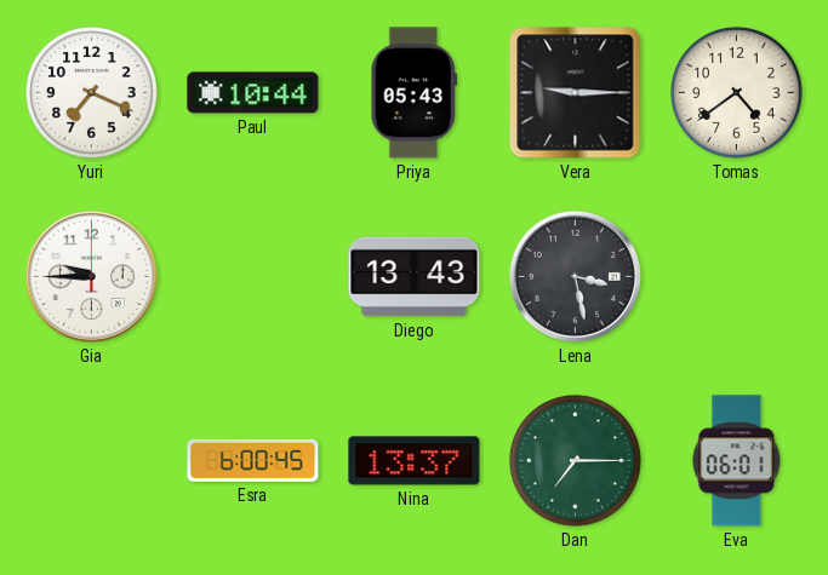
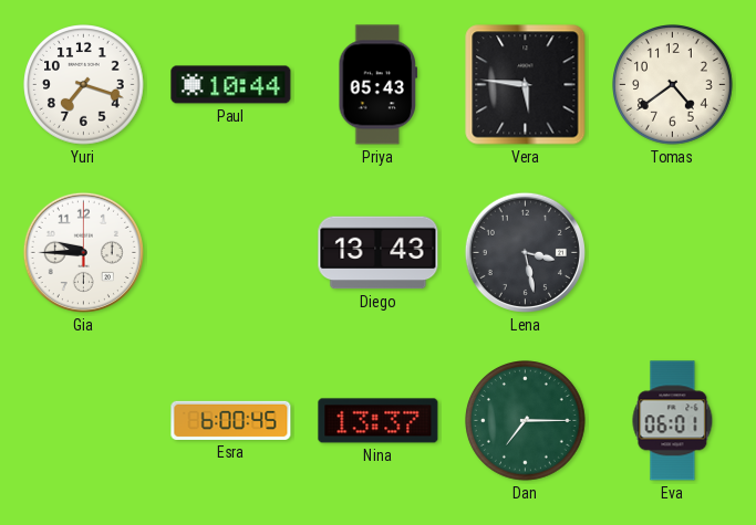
Yuri: 7:19 -> 7:18
Vera: 9:15 -> 5:46
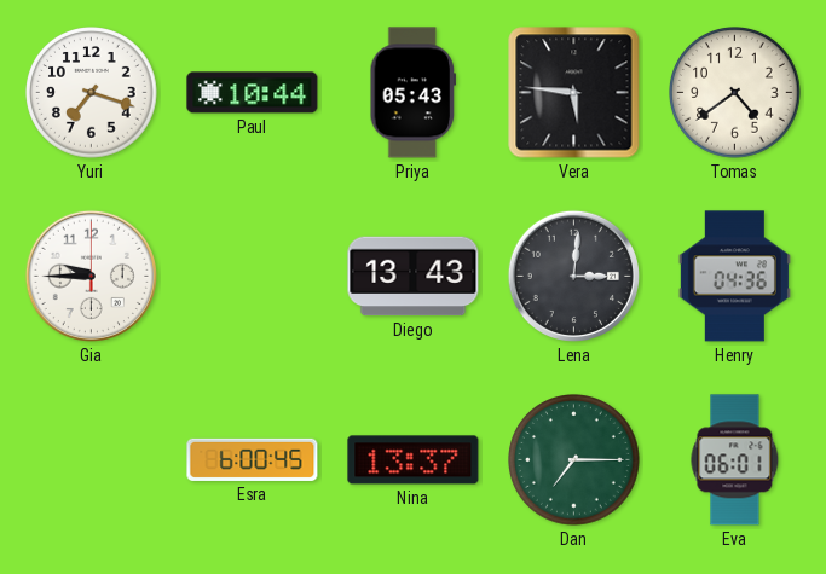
Lena: 3:28 -> 3:01
Henry: none -> 04:36
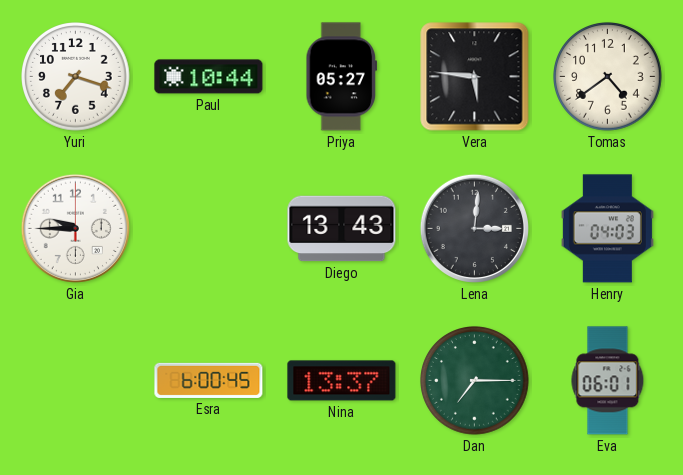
Priya: 05:43 -> 05:27
Henry: 04:36 -> 04:03
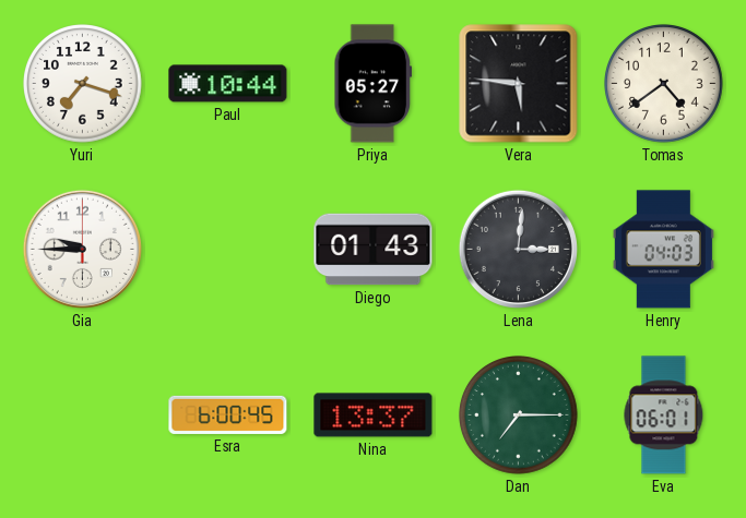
Diego: 13:43 -> 01:43
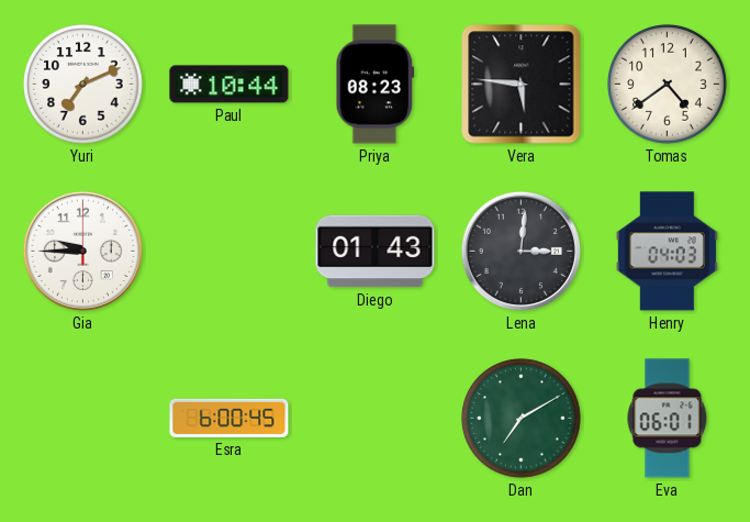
Yuri: 7:18 -> 7:11
Priya: 05:27 -> 08:23
Nina: 13:37 -> none
Dan: 7:15 -> 7:10
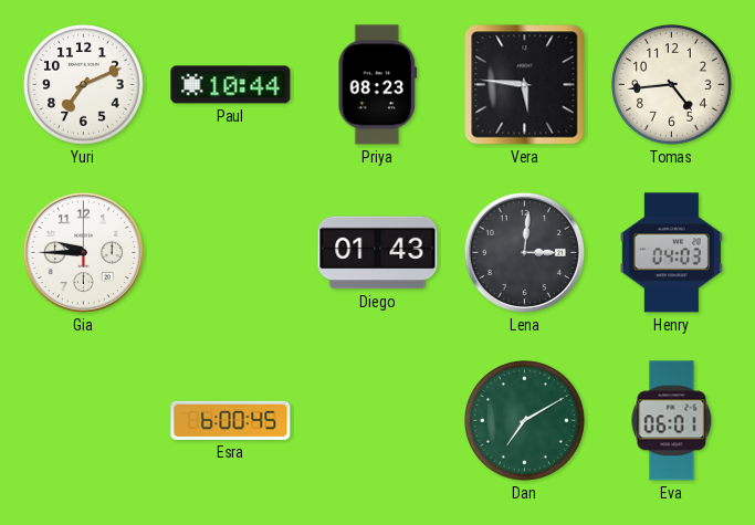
Tomas: 4:39 -> 4:44
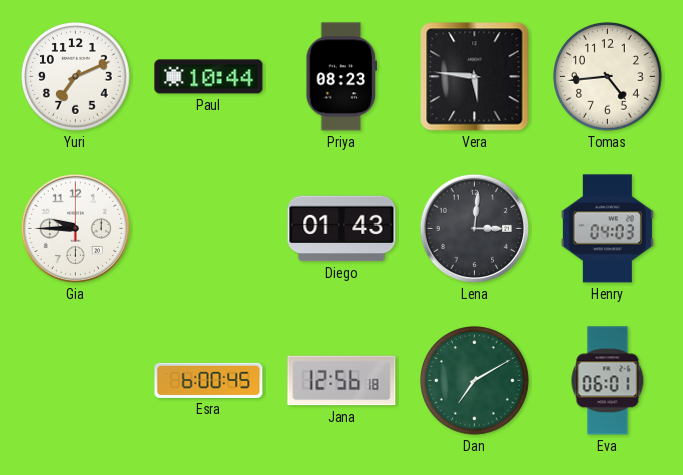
Jana: none -> 12:56
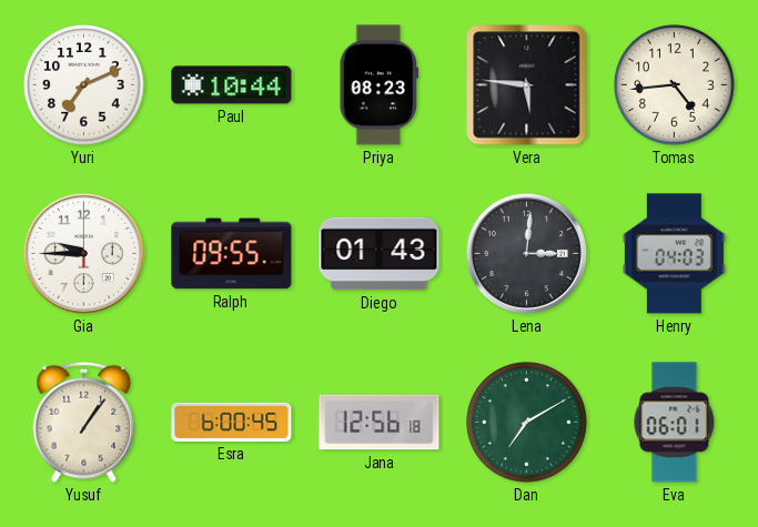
Ralph: none -> 09:55
Yusuf: none -> 1:06
